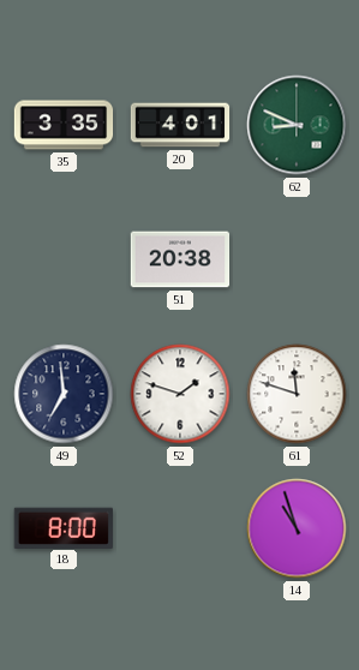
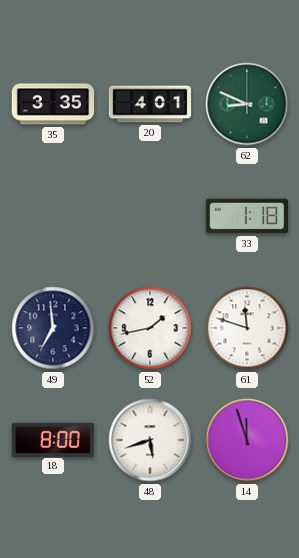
51: 20:38 -> none
33: none -> 1:18
52: 1:48 -> 1:43
48: none -> 5:42
14: 10:57 -> 11:57
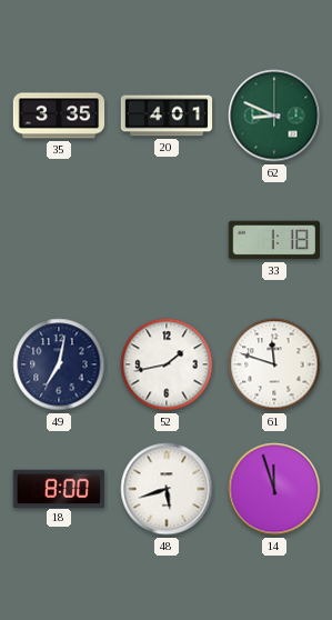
49: 6:59 -> 7:02
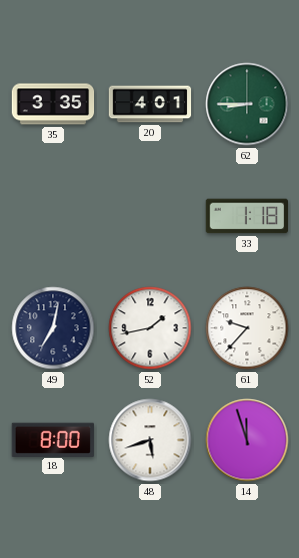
62: 8:49 -> 8:45
61: 11:48 -> 9:37
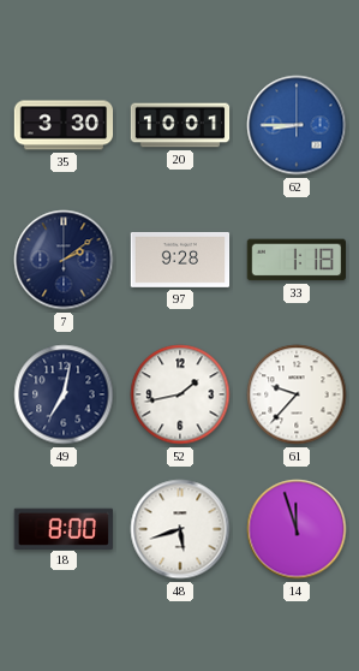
35: 3:35 -> 3:30
20: 4:01 -> 10:01
62 dial: green -> blue
7: none -> 2:09
97: none -> 9:28
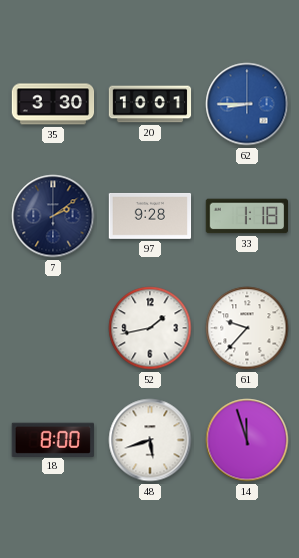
49: 7:02 -> none
